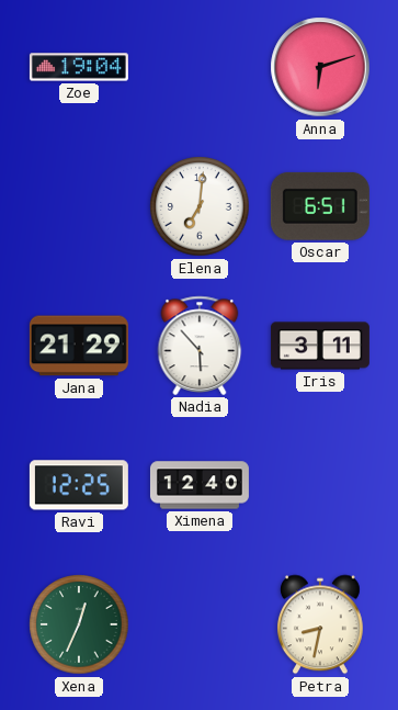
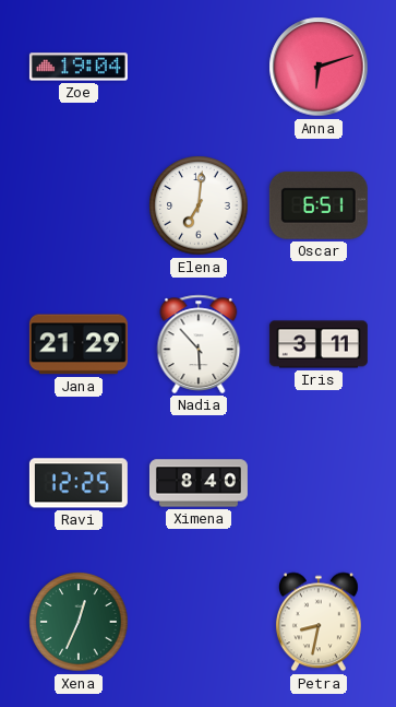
Ximena: 12:40 -> 8:40
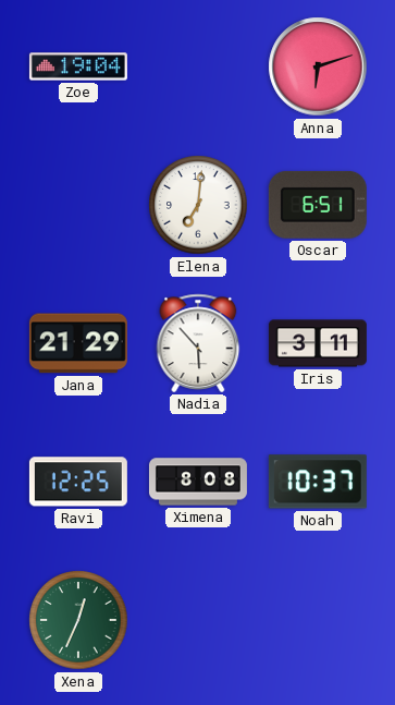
Ximena: 8:40 -> 8:08
Noah: none -> 10:37
Petra: 8:32 -> none
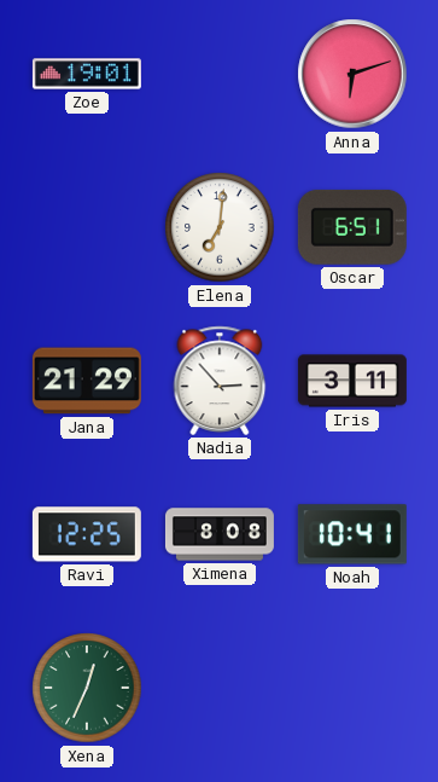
Zoe: 19:04 -> 19:01
Nadia: 5:53 -> 2:53
Noah: 10:37 -> 10:41
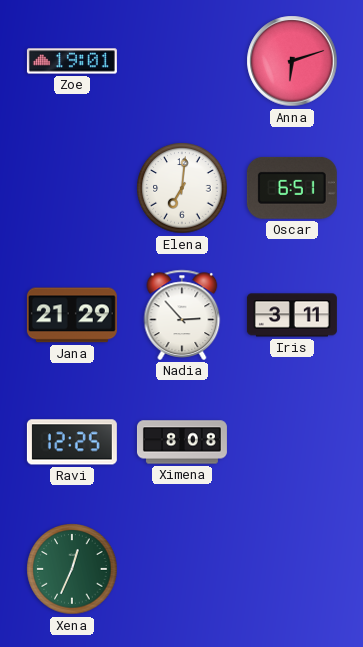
Noah: 10:41 -> none
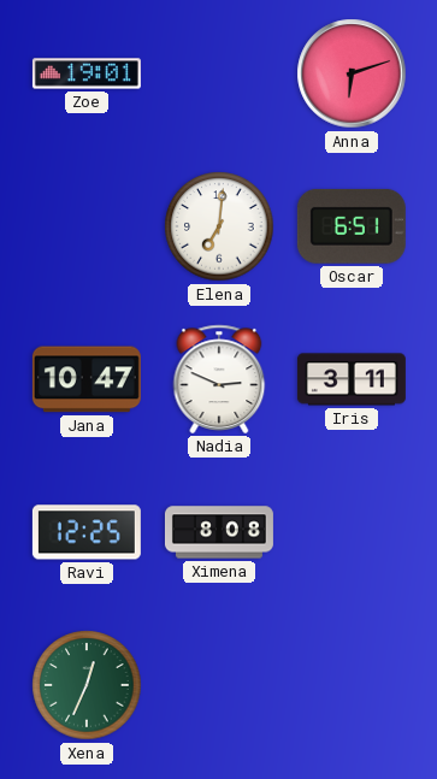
Jana: 21:29 -> 10:47
Nadia: 2:53 -> 2:49
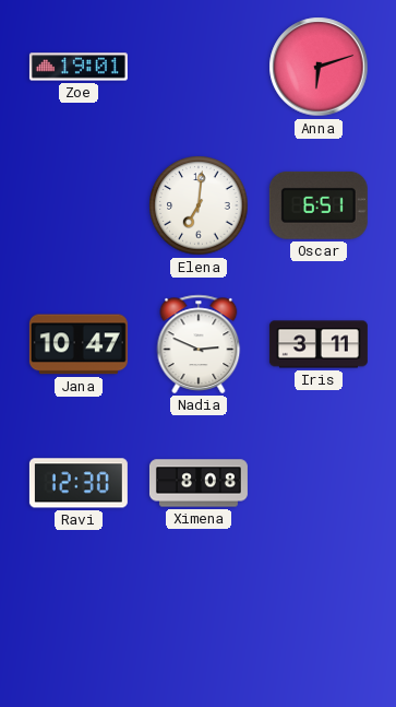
Ravi: 12:25 -> 12:30
Xena: 12:34 -> none
